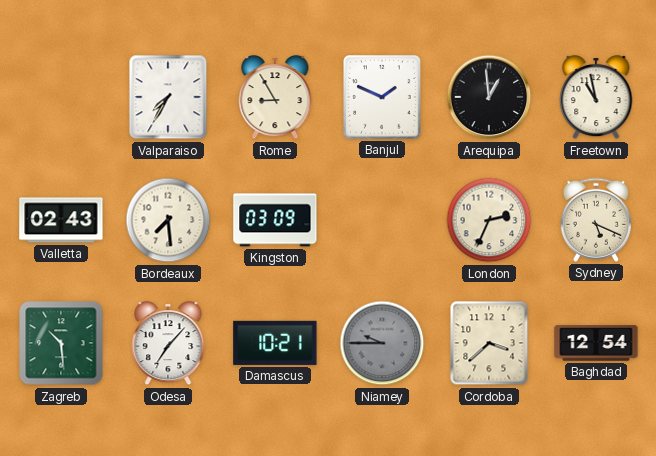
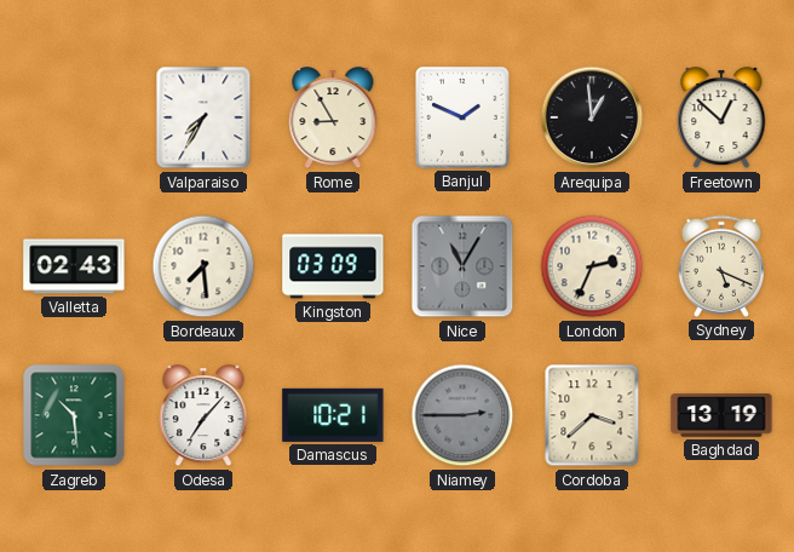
Freetown: 10:58 -> 12:52
Nice: none -> 11:05
Niamey: 9:45 -> 2:45
Baghdad: 12:54 -> 13:19
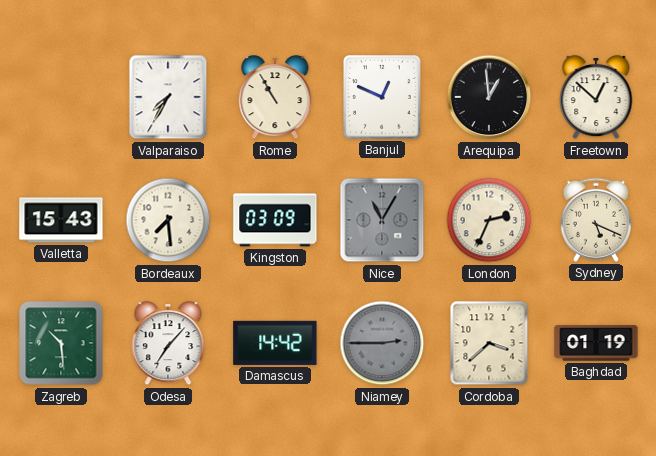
Rome: 8:55 -> 10:55
Banjul: 1:49 -> 12:49
Valletta: 02:43 -> 15:43
Damascus: 10:21 -> 14:42
Baghdad: 13:19 -> 01:19
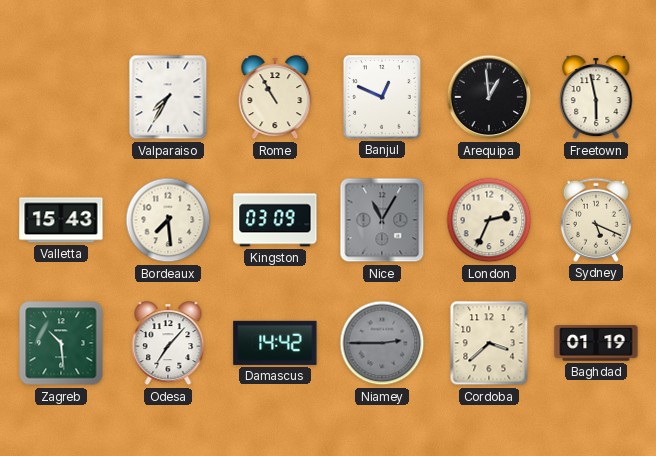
Freetown: 12:52 -> 5:58
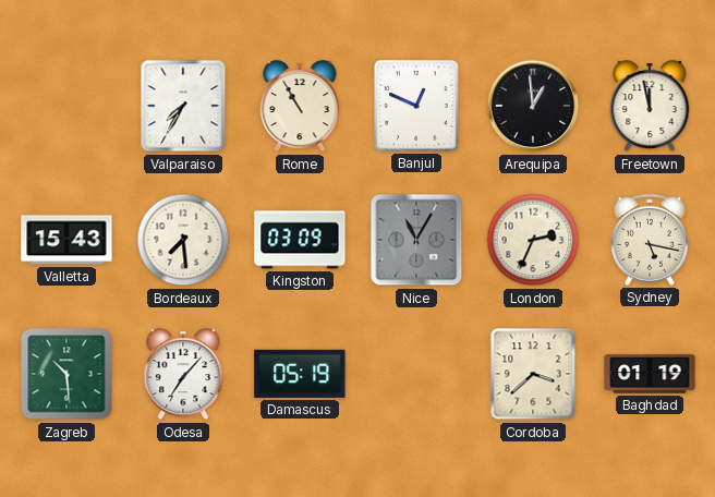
Freetown: 5:58 -> 11:58
Sydney: 5:19 -> 5:17
Damascus: 14:42 -> 05:19
Niamey: 2:45 -> none
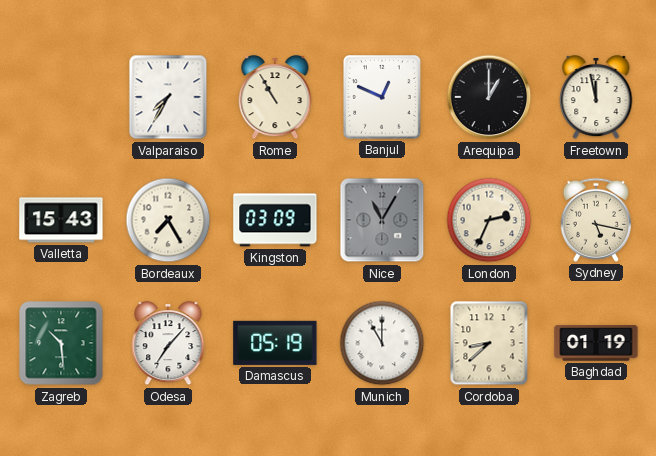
Arequipa: 12:59 -> 1:00
Bordeaux: 7:29 -> 7:25
Munich: none -> 11:00
Cordoba: 3:38 -> 8:38
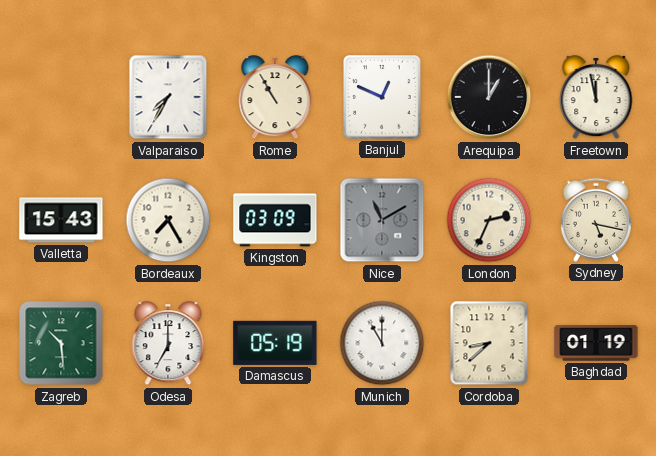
Nice: 11:05 -> 11:10
Odesa: 7:07 -> 7:00
